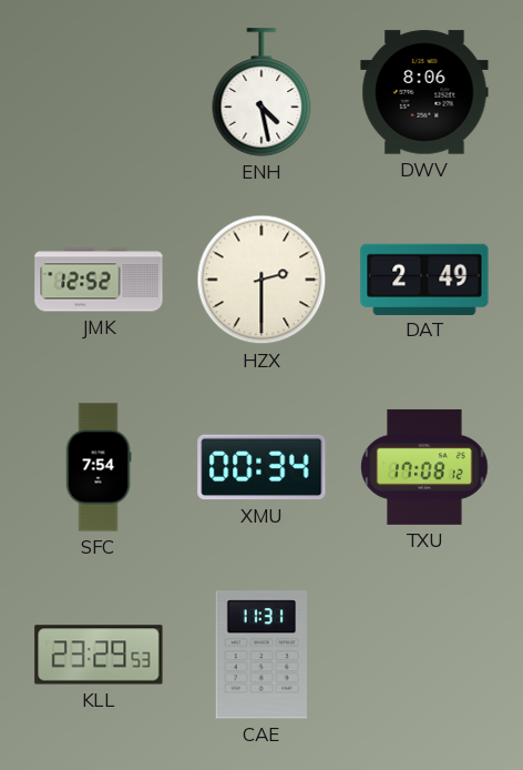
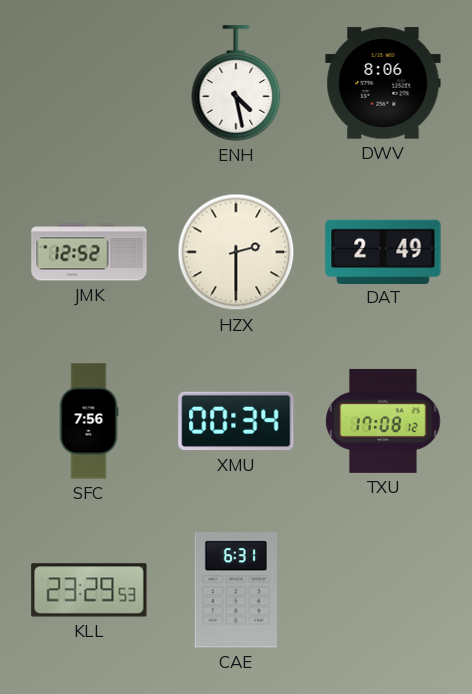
SFC: 7:54 -> 7:56
CAE: 11:31 -> 6:31
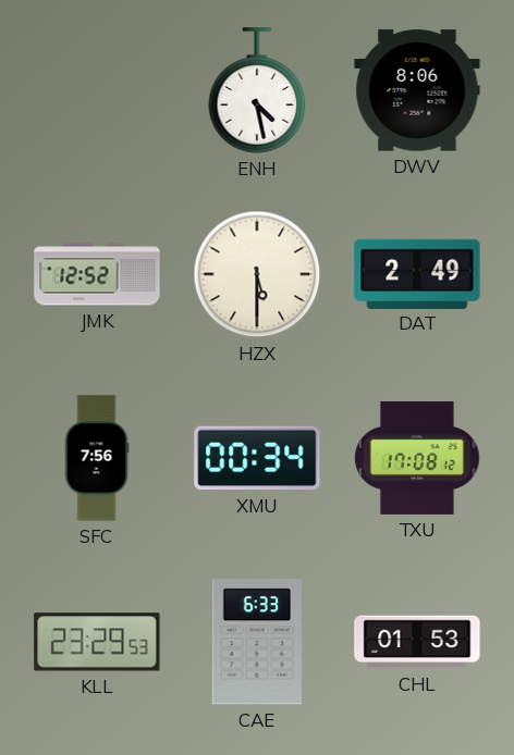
HZX: 2:30 -> 5:30
CAE: 6:31 -> 6:33
CHL: none -> 01:53
